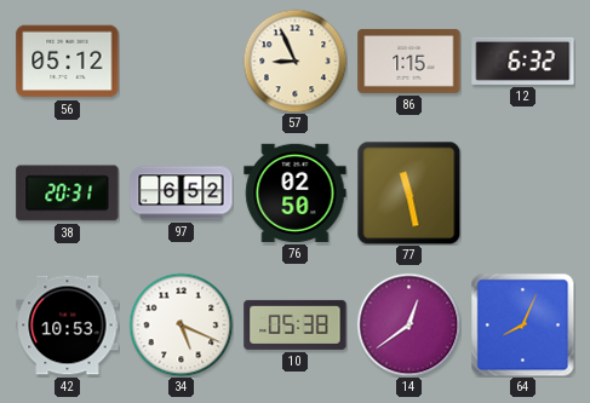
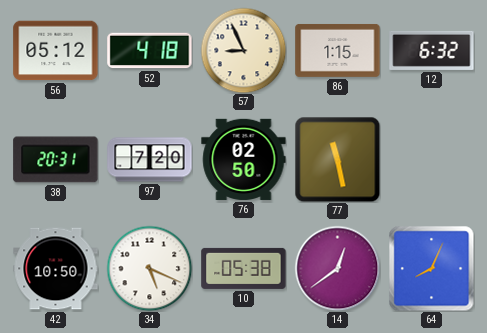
52: none -> 4:18
97: 6:52 -> 7:20
42: 10:53 -> 10:50
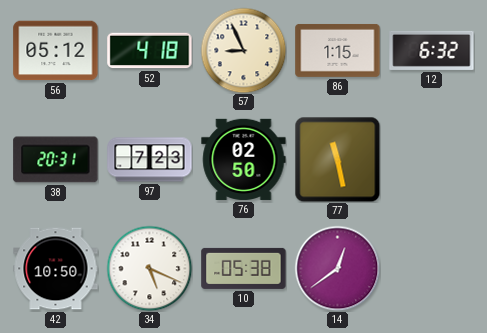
97: 7:20 -> 7:23
64: 8:04 -> none
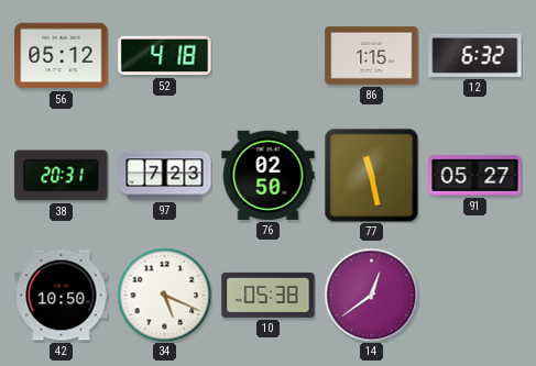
57: 8:56 -> none
91: none -> 05:27
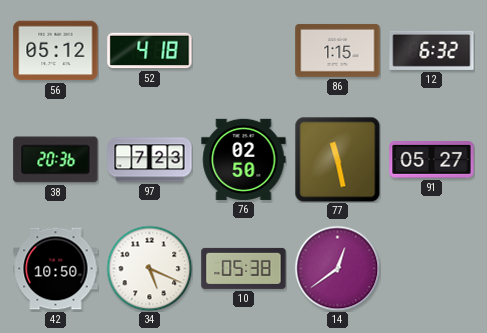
38: 20:31 -> 20:36
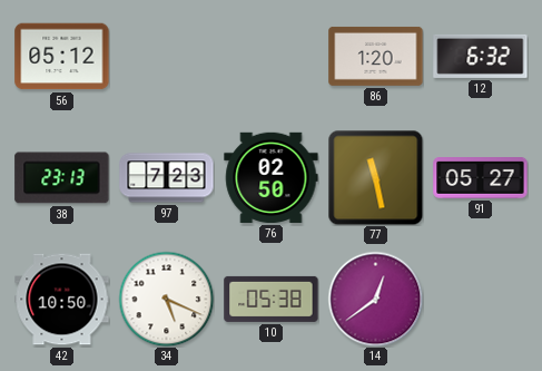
52: 4:18 -> none
86: 1:15 -> 1:20
38: 20:36 -> 23:13
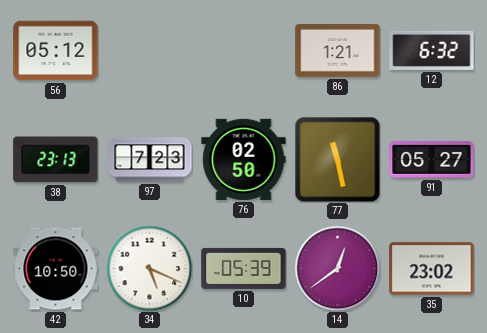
86: 1:20 -> 1:21
10: 05:38 -> 05:39
35: none -> 23:02
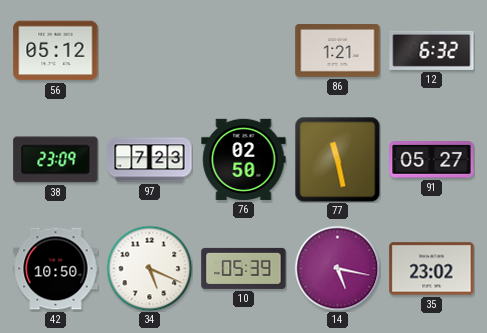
38: 23:13 -> 23:09
14: 12:39 -> 5:17
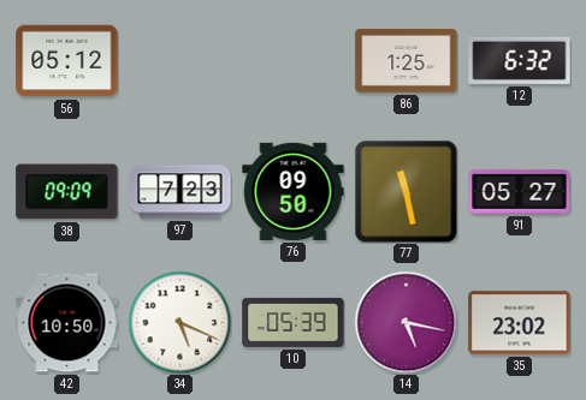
86: 1:21 -> 1:25
38: 23:09 -> 09:09
76: 02:50 -> 09:50
